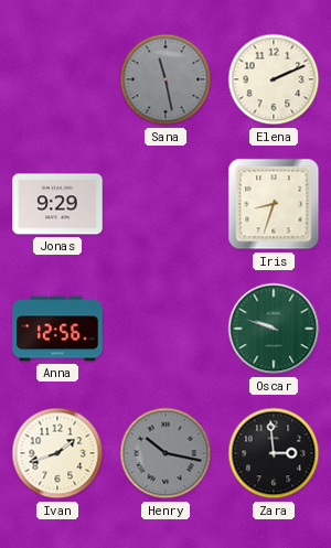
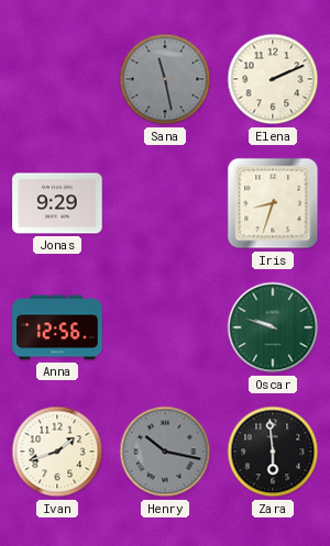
Zara: 2:59 -> 5:59
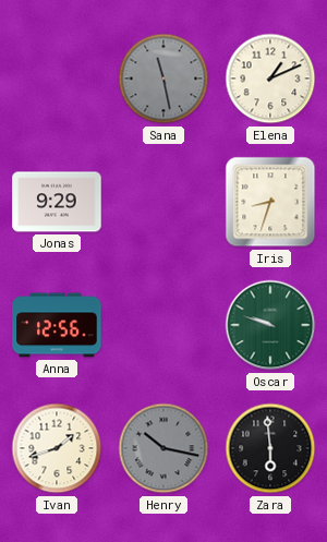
Elena: 2:11 -> 1:11
